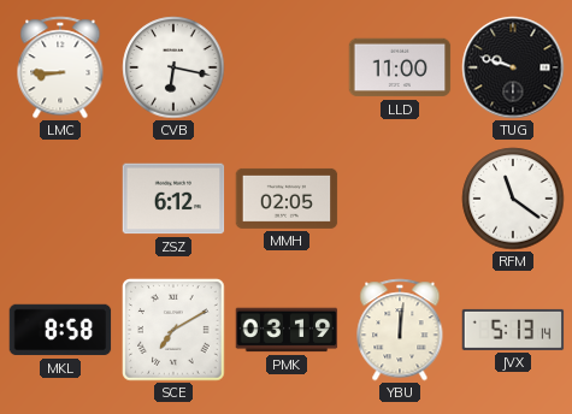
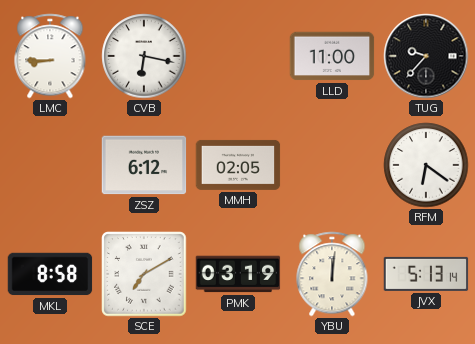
TUG: 9:48 -> 9:37
RFM: 11:21 -> 6:21
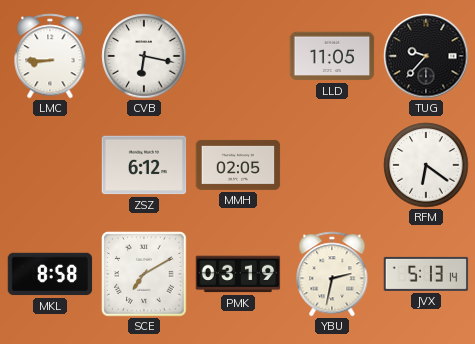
LLD: 11:00 -> 11:05
YBU: 12:01 -> 2:32
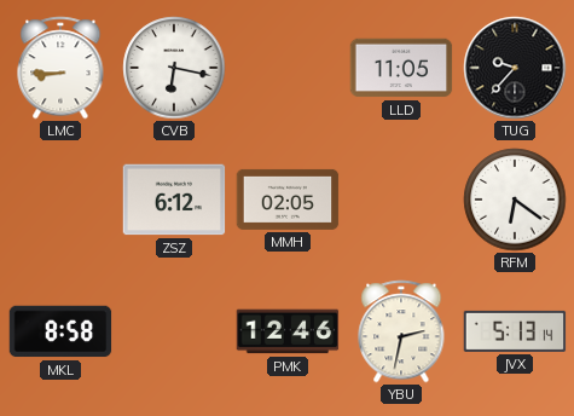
SCE: 7:10 -> none
PMK: 03:19 -> 12:46
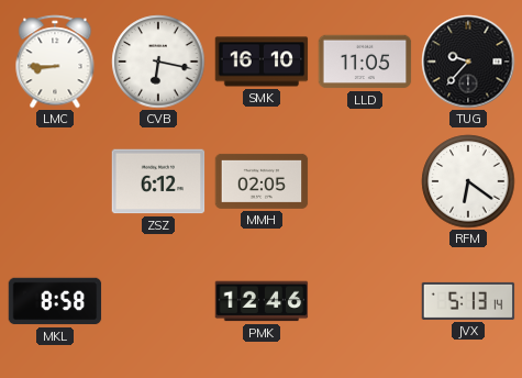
SMK: none -> 16:10
YBU: 2:32 -> none
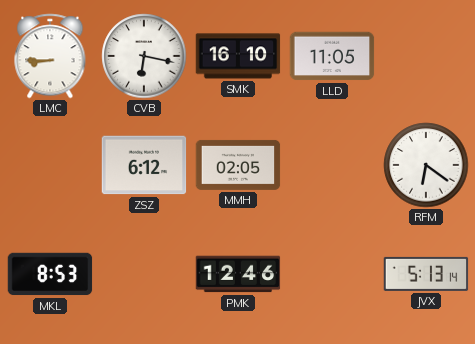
TUG: 9:37 -> none
MKL: 8:58 -> 8:53
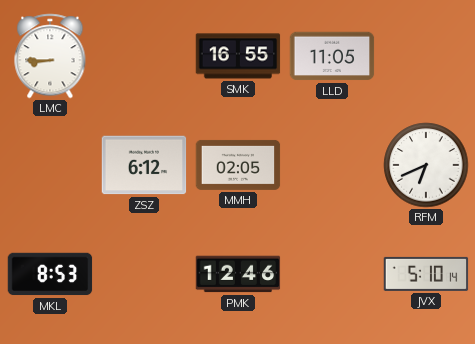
CVB: 6:17 -> none
SMK: 16:10 -> 16:55
RFM: 6:21 -> 6:41
JVX: 5:13 -> 5:10
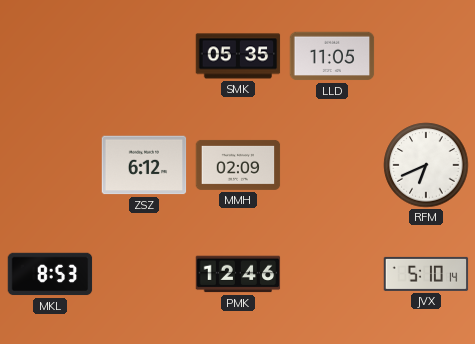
LMC: 8:45 -> none
SMK: 16:55 -> 05:35
MMH: 02:05 -> 02:09
